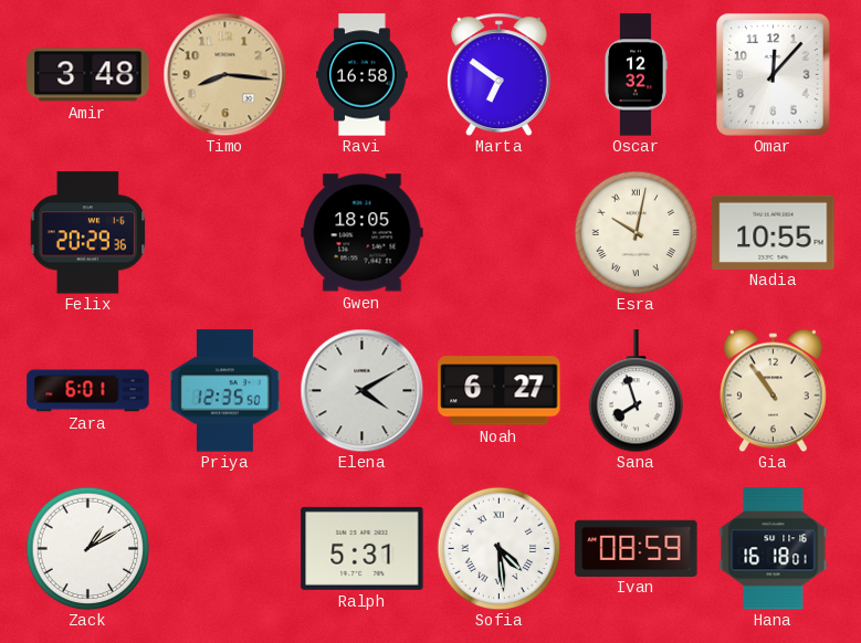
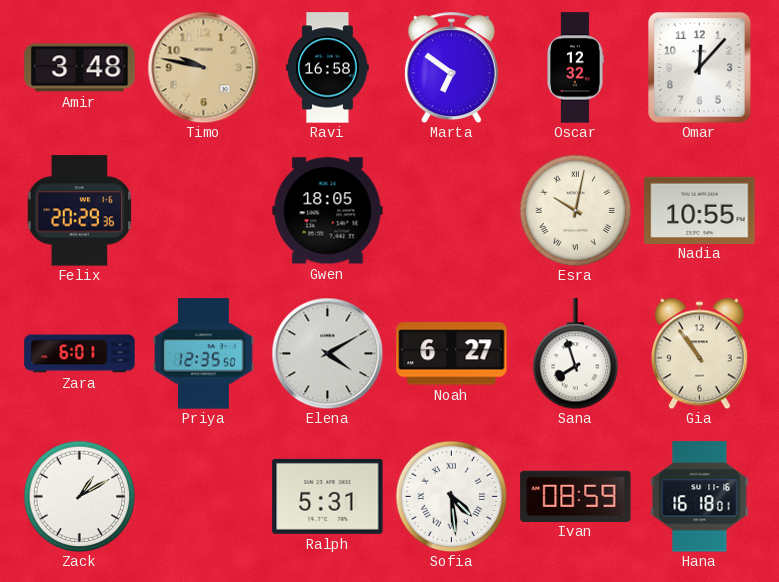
Timo: 8:16 -> 9:47
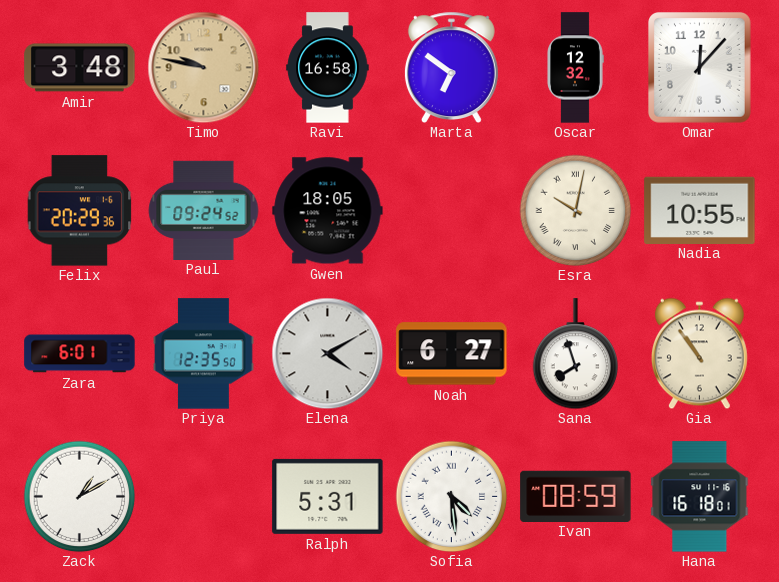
Paul: none -> 09:24
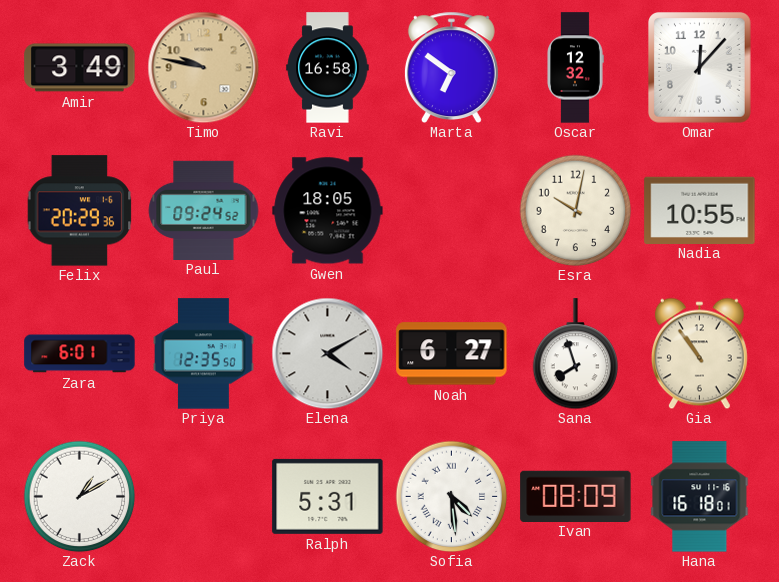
Amir: 3:48 -> 3:49
Esra numerals: Roman -> Arabic
Ivan: 08:59 -> 08:09
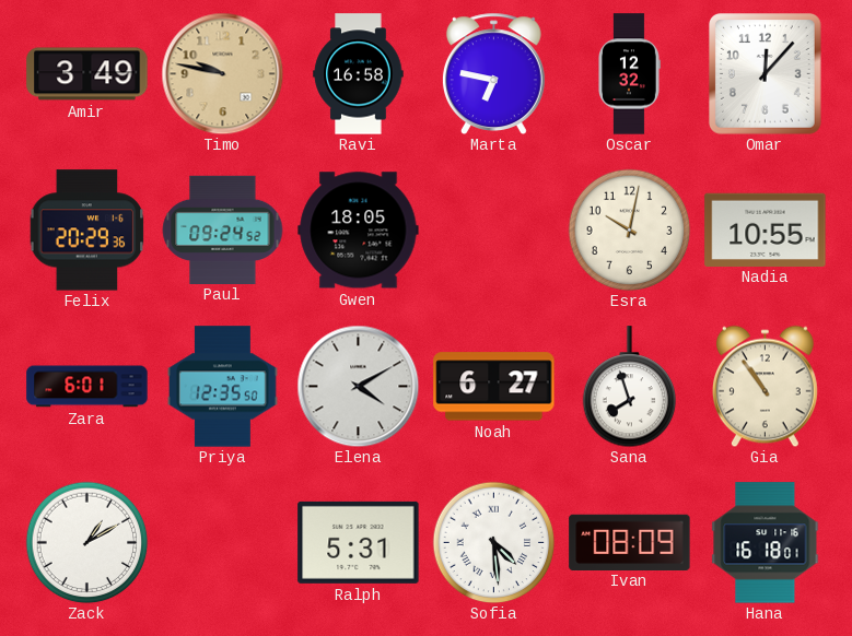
Marta: 6:51 -> 6:47
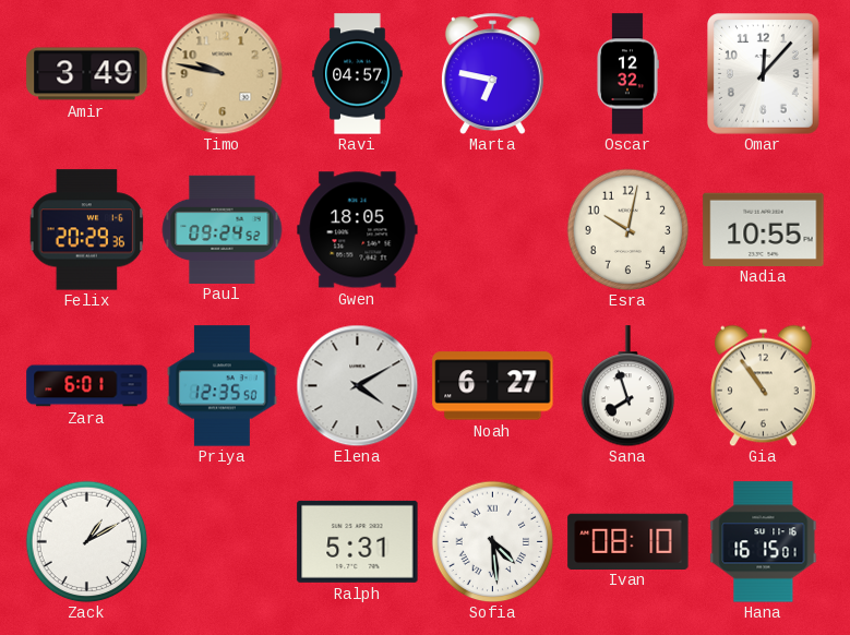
Ravi: 16:58 -> 04:57
Ivan: 08:09 -> 08:10
Hana: 16:18 -> 16:15
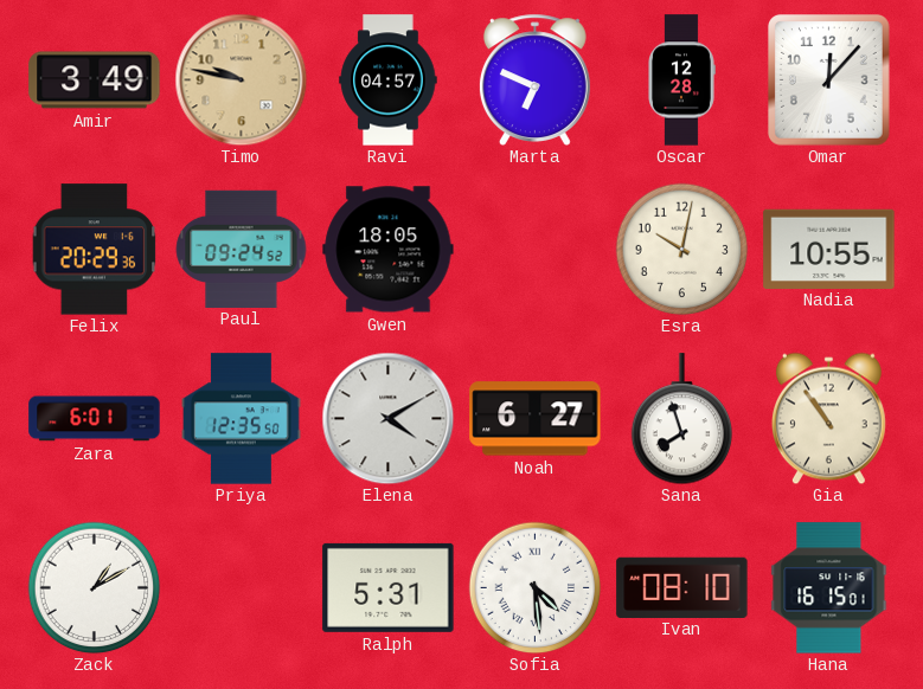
Marta: 6:47 -> 6:49
Oscar: 12:32 -> 12:28
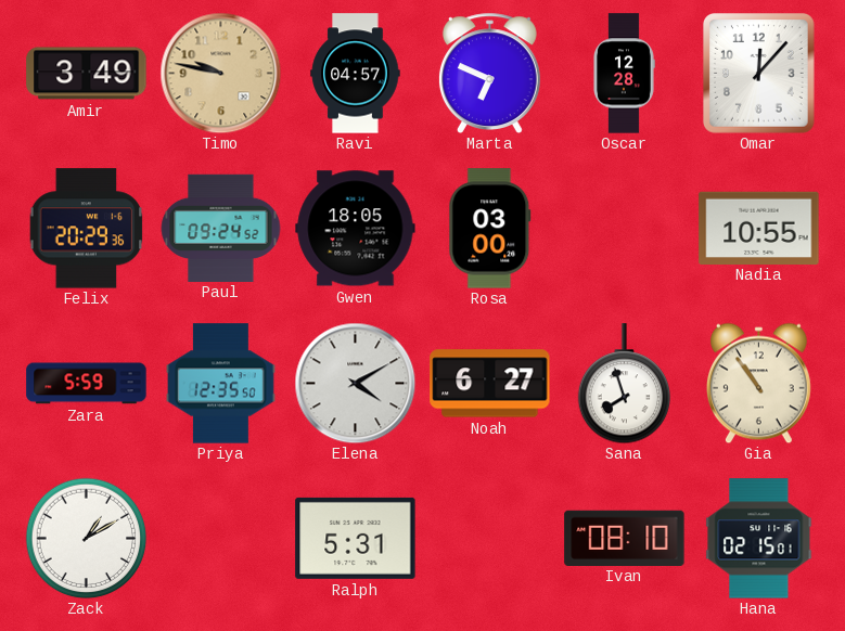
Rosa: none -> 03:00
Esra: 10:02 -> none
Zara: 6:01 -> 5:59
Sofia: 4:29 -> none
Hana: 16:15 -> 02:15
